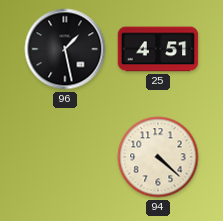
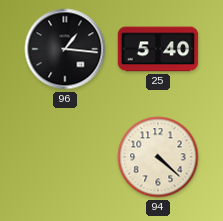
96: 1:28 -> 1:16
25: 4:51 -> 5:40
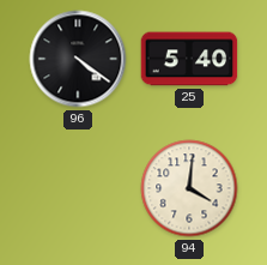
96: 1:16 -> 4:21
94: 4:22 -> 4:01
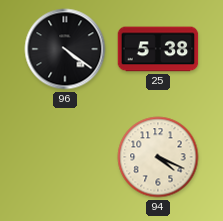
25: 5:40 -> 5:38
94: 4:01 -> 4:19
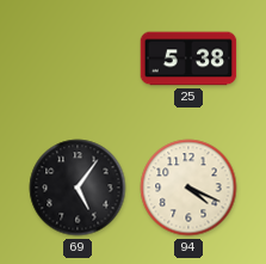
96: 4:21 -> none
69: none -> 5:06
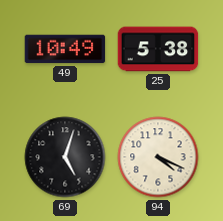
49: none -> 10:49
69: 5:06 -> 5:03
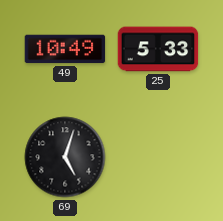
25: 5:38 -> 5:33
94: 4:19 -> none
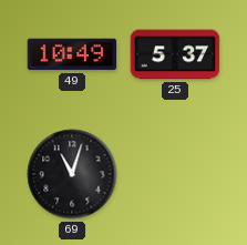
25: 5:33 -> 5:37
69: 5:03 -> 11:03
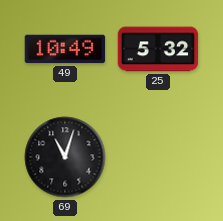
25: 5:37 -> 5:32
